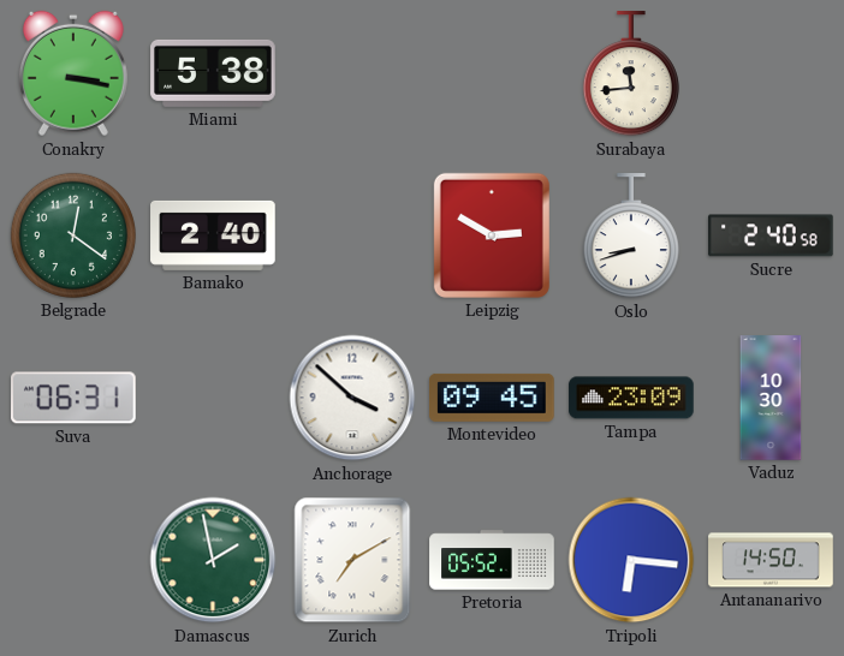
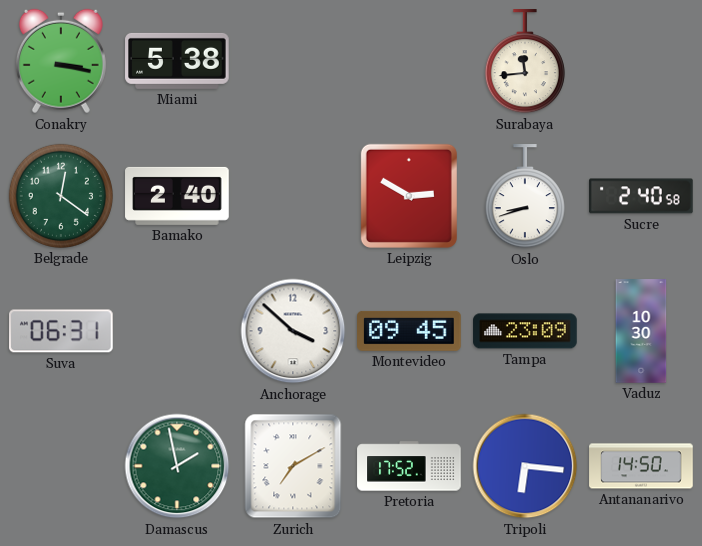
Pretoria: 05:52 -> 17:52
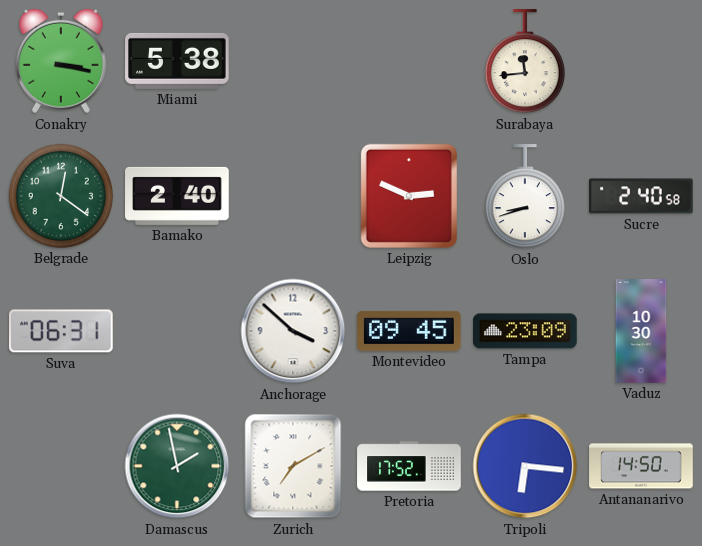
Leipzig: 2:50 -> 2:49
